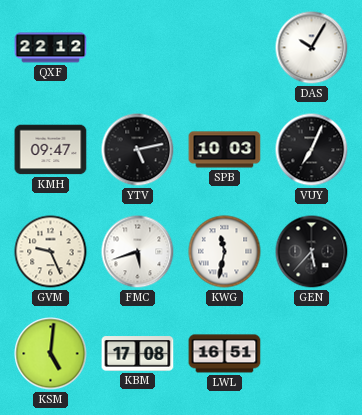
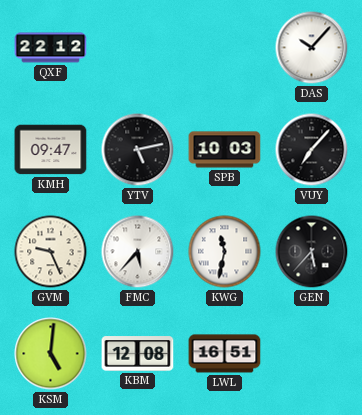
DAS: 10:05 -> 10:07
VUY: 7:04 -> 7:07
FMC: 5:42 -> 5:37
KBM: 17:08 -> 12:08
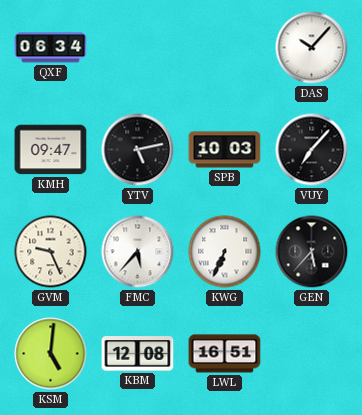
QXF: 22:12 -> 06:34
KWG: 11:32 -> 6:34
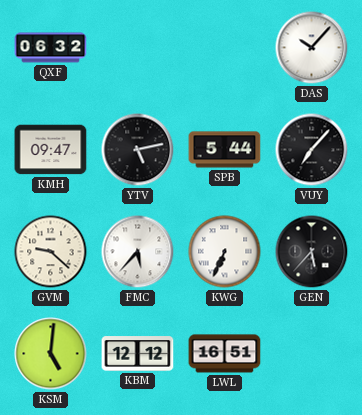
QXF: 06:34 -> 06:32
SPB: 10:03 -> 5:44
GVM: 9:26 -> 9:22
KBM: 12:08 -> 12:12
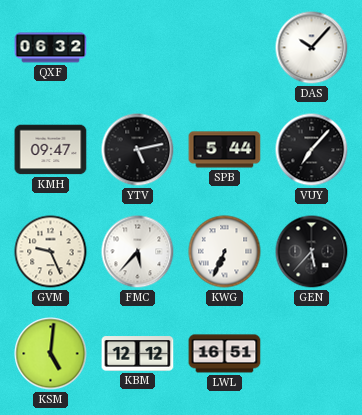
GVM: 9:22 -> 9:26
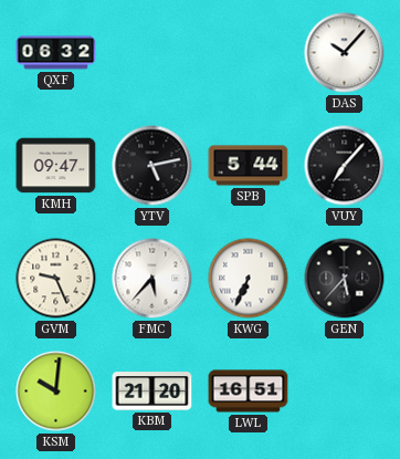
KSM: 5:01 -> 10:01
KBM: 12:12 -> 21:20
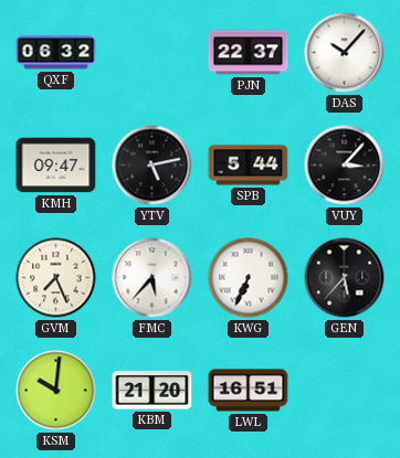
PJN: none -> 22:37
VUY: 7:07 -> 3:07
GVM: 9:26 -> 7:26
